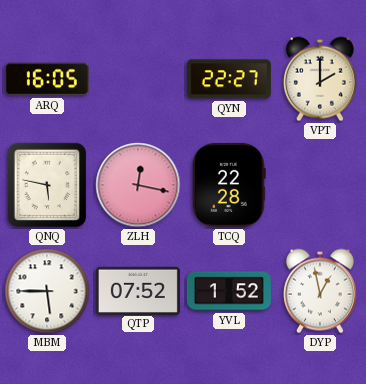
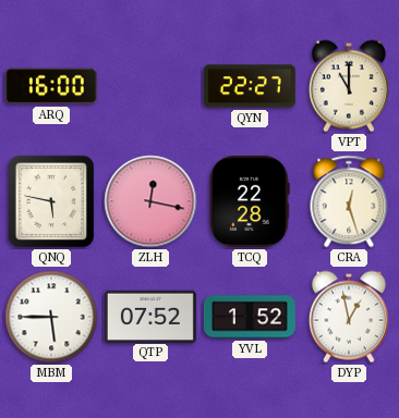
ARQ: 16:05 -> 16:00
VPT: 2:00 -> 11:00
CRA: none -> 12:27
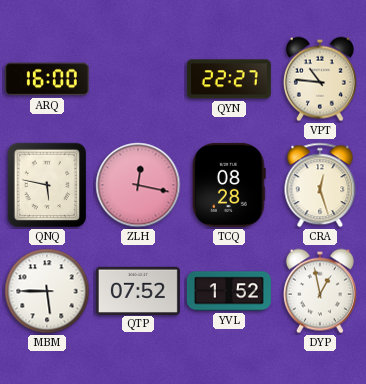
VPT: 11:00 -> 10:46
TCQ: 22:28 -> 08:28
